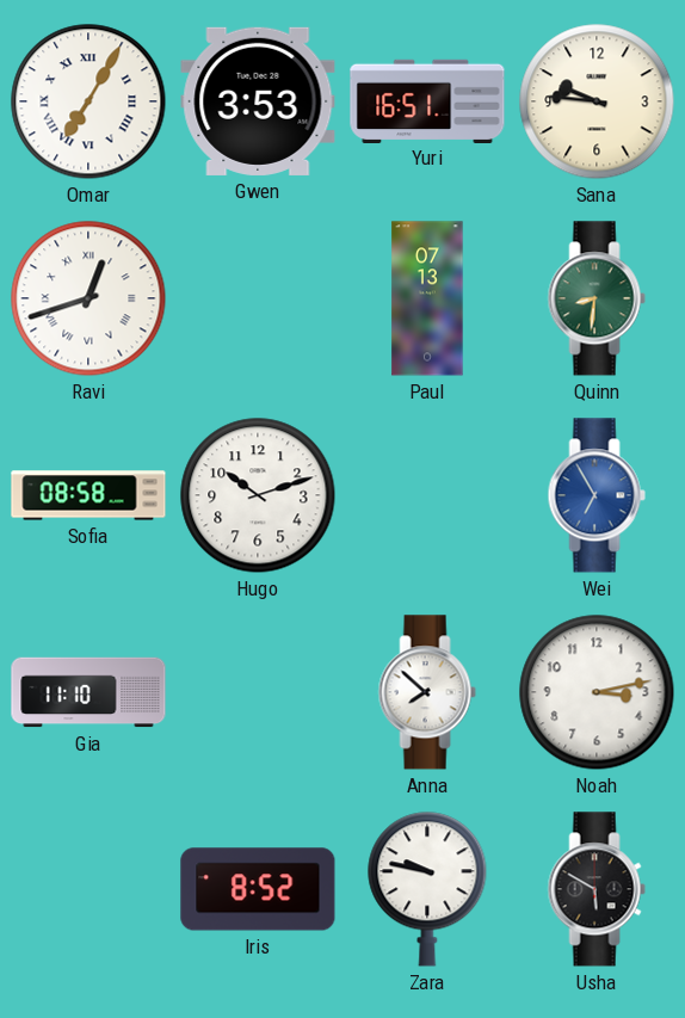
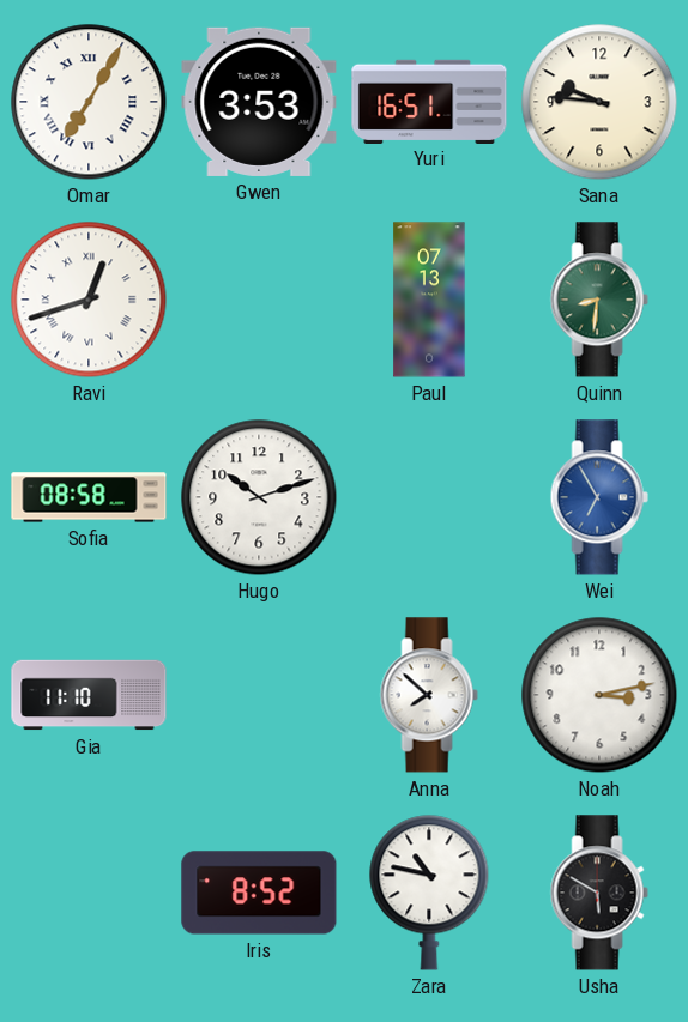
Zara: 9:47 -> 10:47
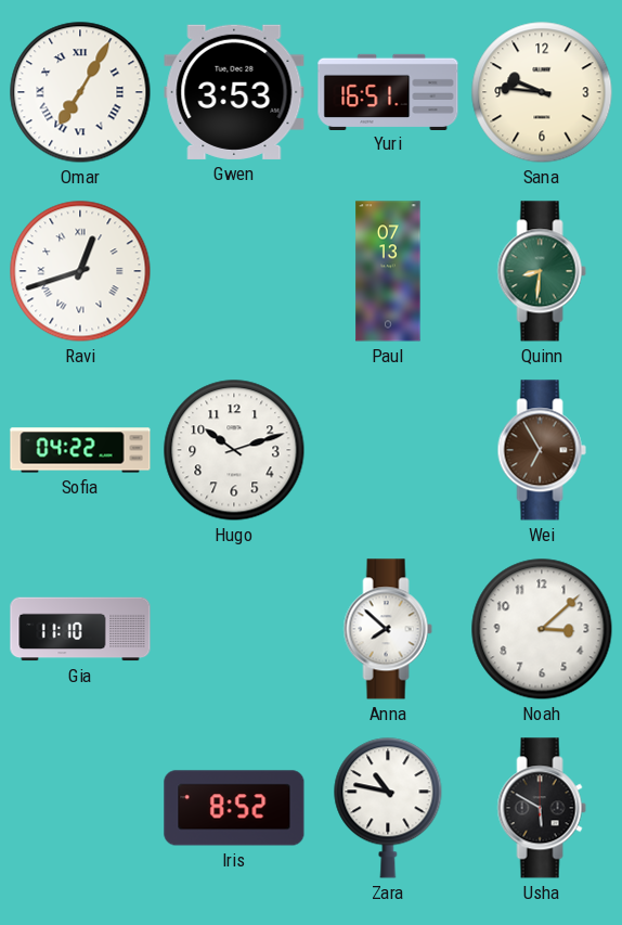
Sofia: 08:58 -> 04:22
Wei dial: blue -> brown
Noah: 3:13 -> 3:08
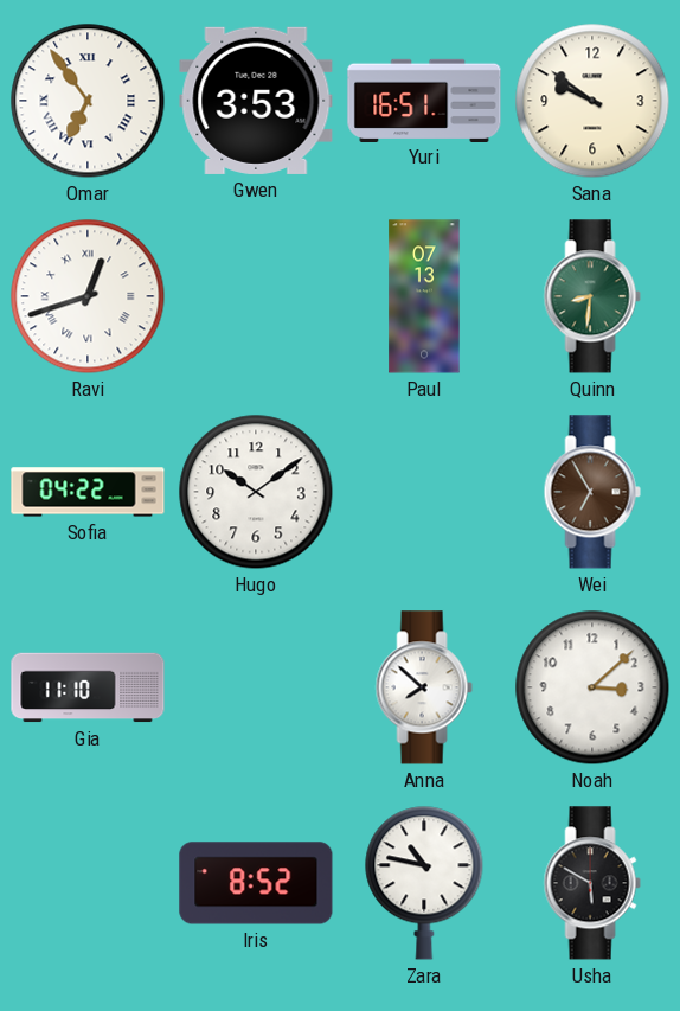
Omar: 7:05 -> 6:54
Sana: 9:46 -> 9:51
Hugo: 10:12 -> 10:09
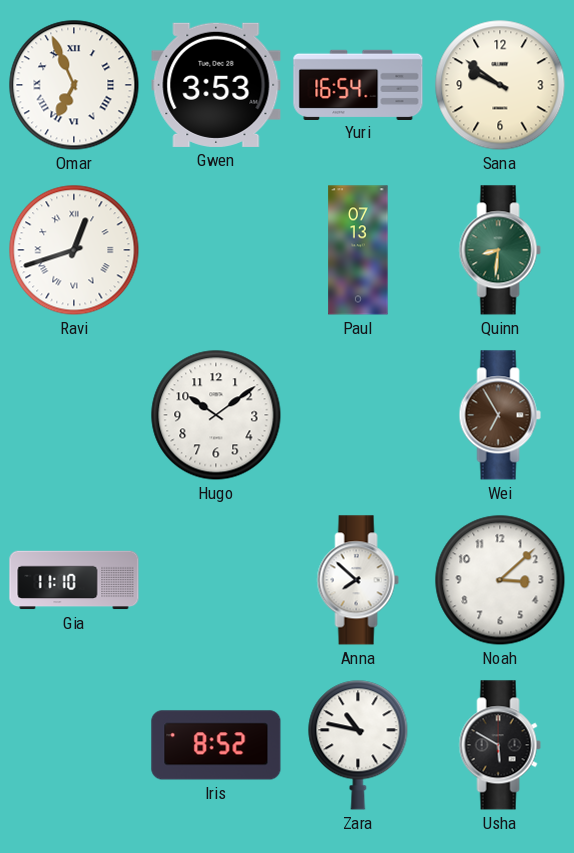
Omar: 6:54 -> 6:56
Yuri: 16:51 -> 16:54
Sofia: 04:22 -> none
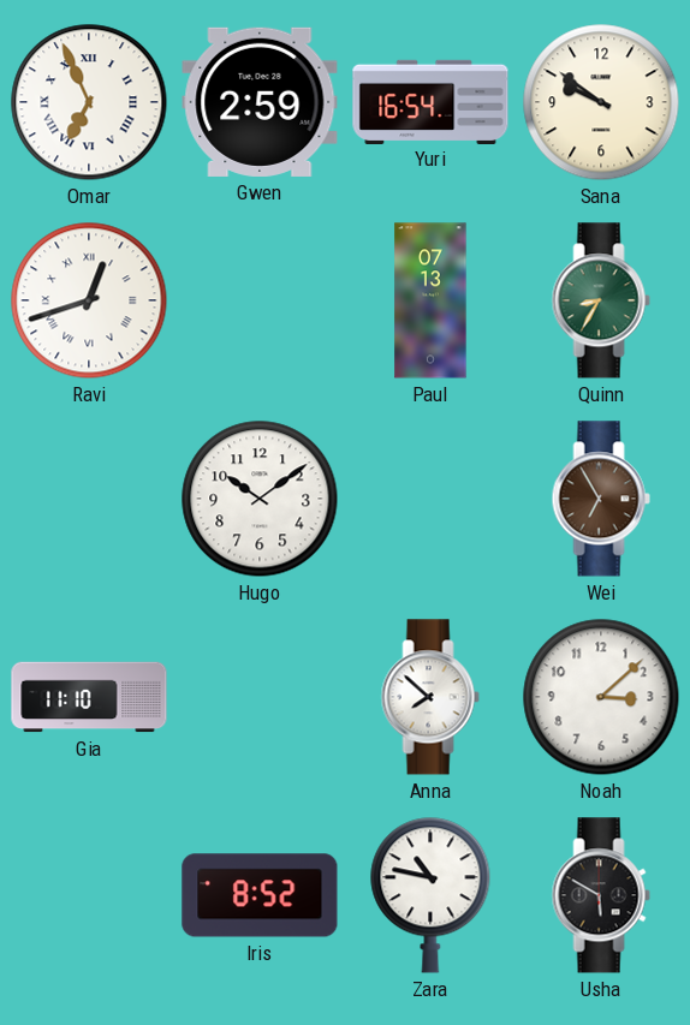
Gwen: 3:53 -> 2:59
Quinn: 8:31 -> 8:35
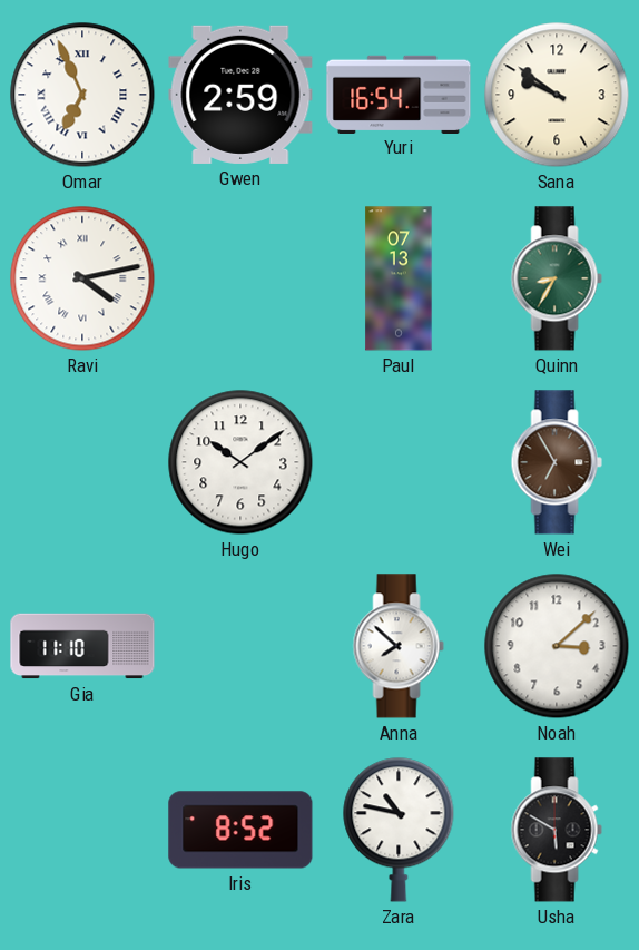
Ravi: 12:42 -> 4:13
